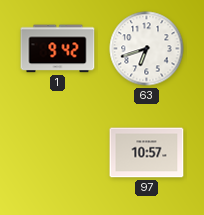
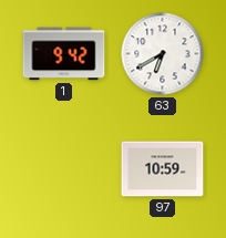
63: 6:42 -> 6:40
97: 10:57 -> 10:59
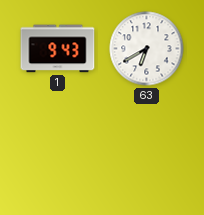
1: 9:42 -> 9:43
97: 10:59 -> none
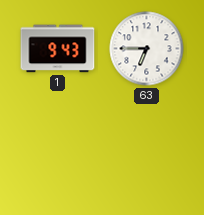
63: 6:40 -> 6:45
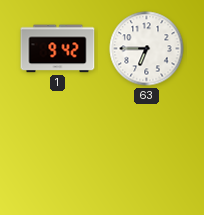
1: 9:43 -> 9:42
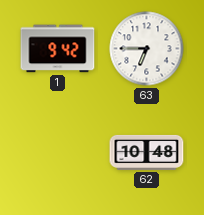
62: none -> 10:48
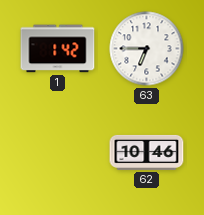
1: 9:42 -> 1:42
62: 10:48 -> 10:46
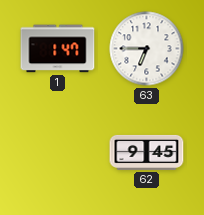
1: 1:42 -> 1:47
62: 10:46 -> 9:45
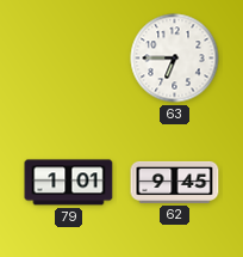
1: 1:47 -> none
79: none -> 1:01
